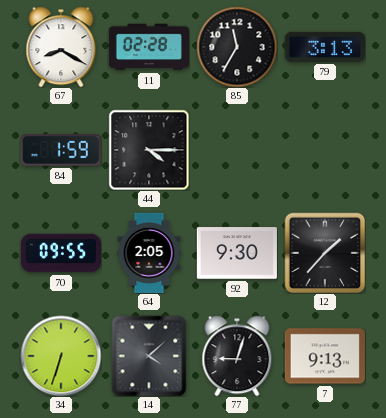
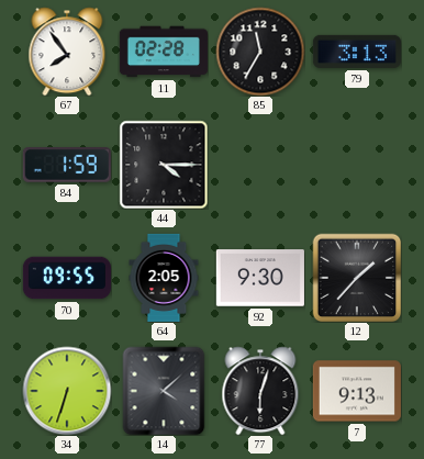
67: 8:20 -> 7:54
77: 9:03 -> 6:03
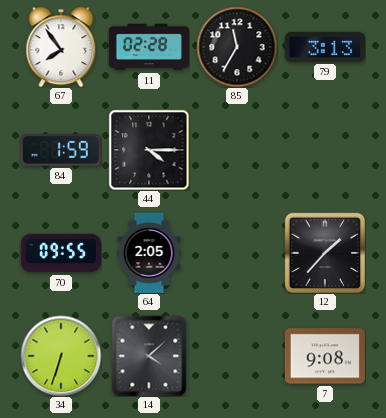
92: 9:30 -> none
77: 6:03 -> none
7: 9:13 -> 9:08
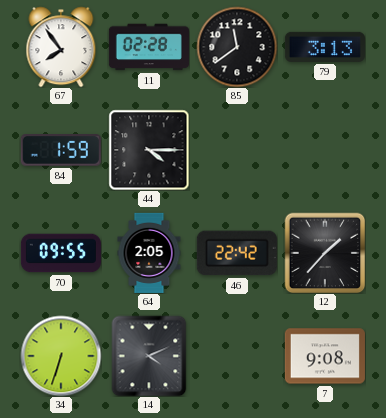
85: 11:35 -> 11:39
46: none -> 22:42
14: 4:08 -> 4:11
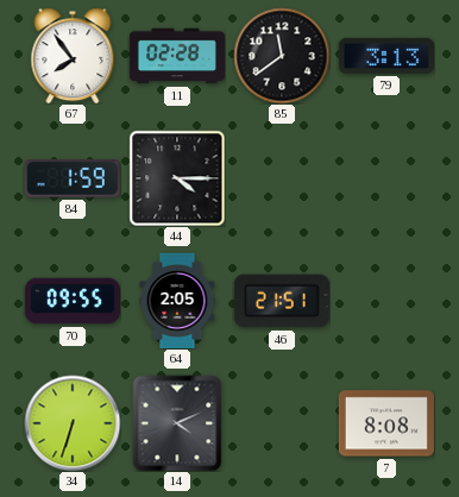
46: 22:42 -> 21:51
12: 1:37 -> none
7: 9:08 -> 8:08
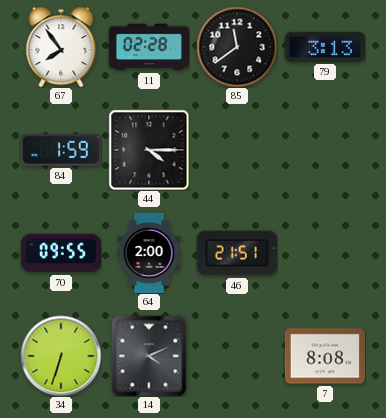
64: 2:05 -> 2:00
